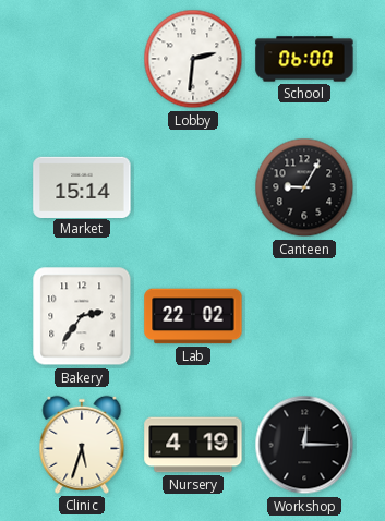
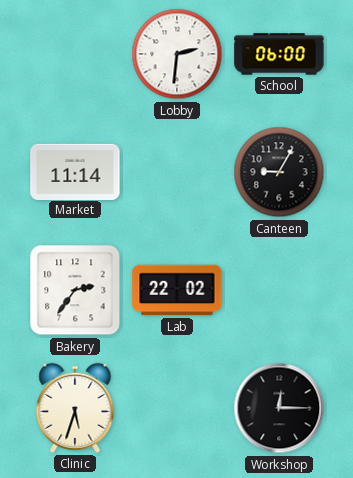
Market: 15:14 -> 11:14
Nursery: 4:19 -> none
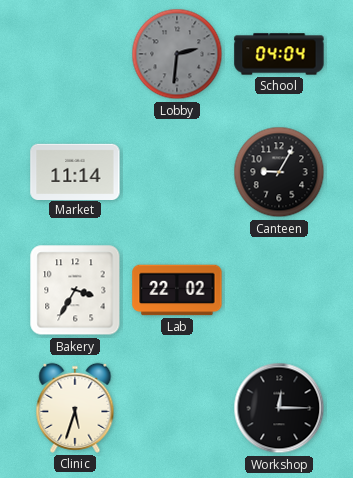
Lobby dial: white -> grey
School: 06:00 -> 04:04
Bakery: 2:36 -> 3:35
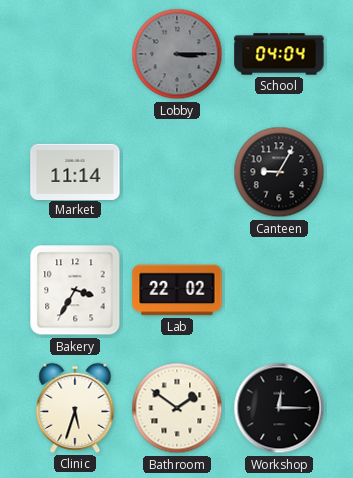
Lobby: 2:31 -> 3:15
Bathroom: none -> 1:51
